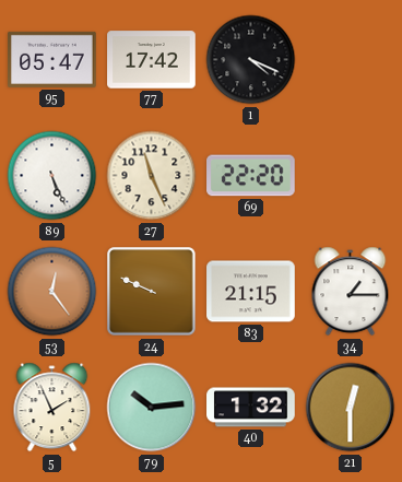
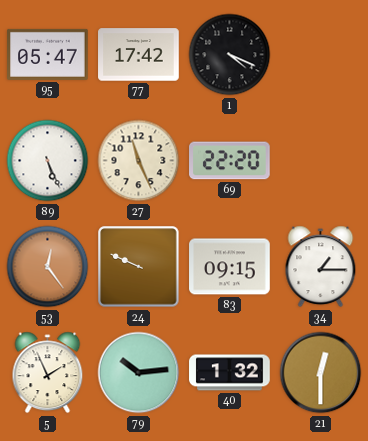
83: 21:15 -> 09:15
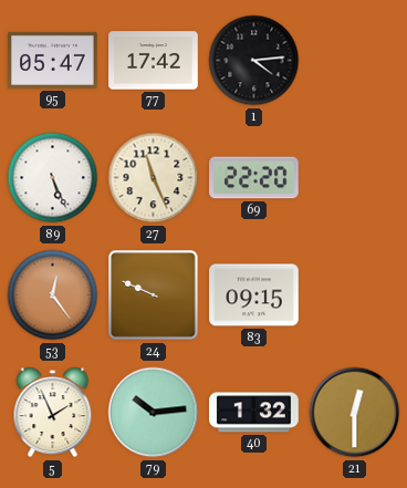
1: 4:19 -> 4:14
34: 1:15 -> none
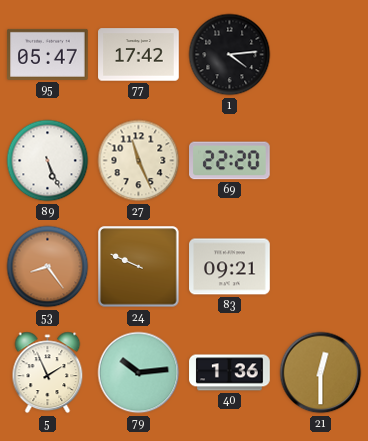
53: 12:24 -> 8:24
83: 09:15 -> 09:21
40: 1:32 -> 1:36
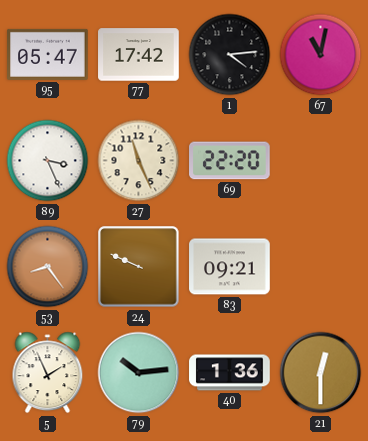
67: none -> 11:02
89: 5:26 -> 3:26
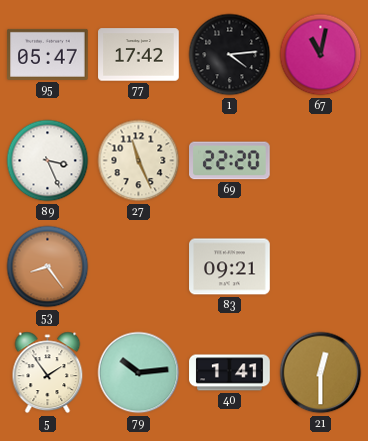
24: 9:49 -> none
5: 1:56 -> 1:54
40: 1:36 -> 1:41
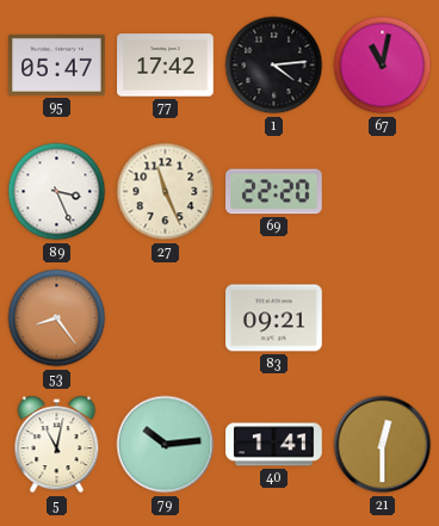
5: 1:54 -> 11:02
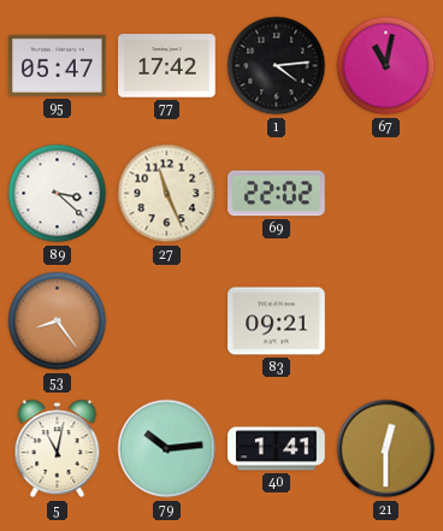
89: 3:26 -> 3:22
69: 22:20 -> 22:02
